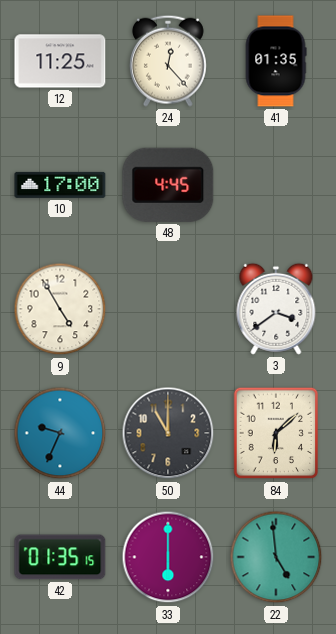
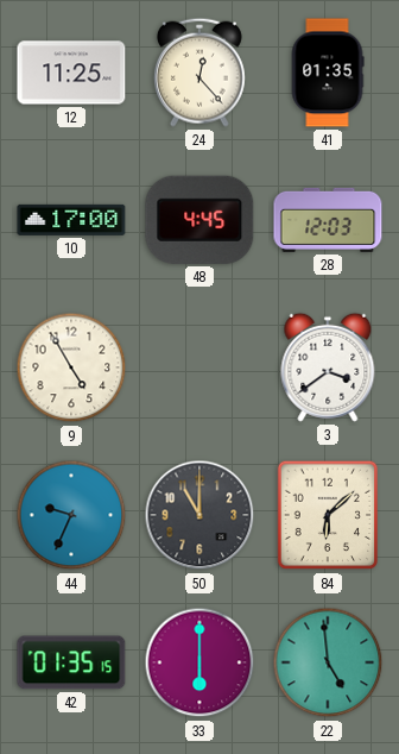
28: none -> 12:03
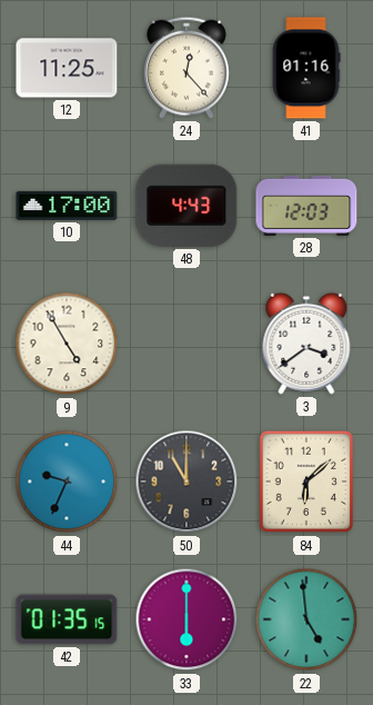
41: 01:35 -> 01:16
48: 4:45 -> 4:43
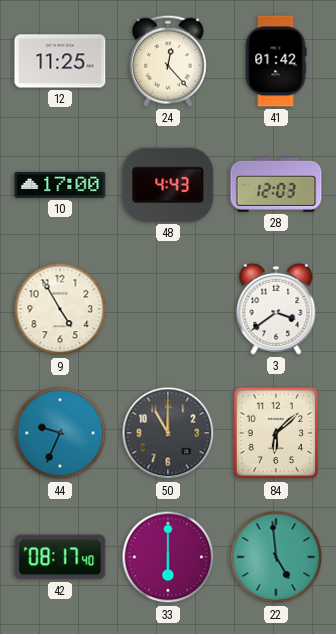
41: 01:16 -> 01:42
42: 01:35 -> 08:17
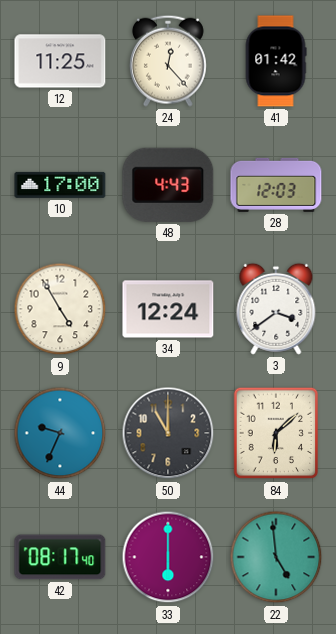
34: none -> 12:24
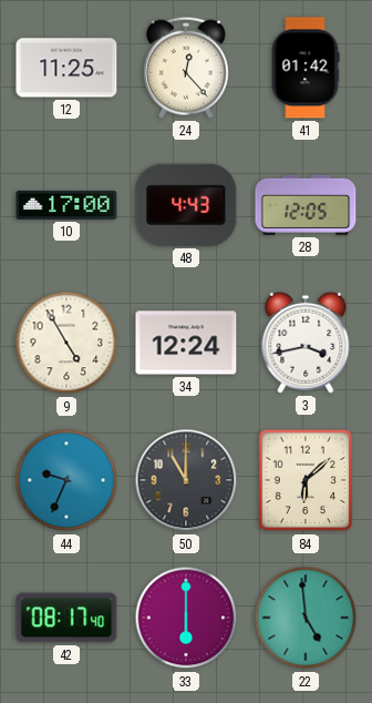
28: 12:03 -> 12:05
3: 3:39 -> 3:43
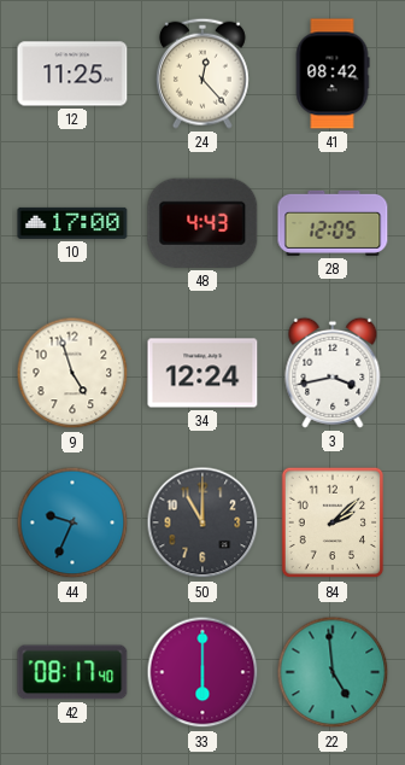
41: 01:42 -> 08:42
9: 4:55 -> 4:57
84: 6:08 -> 2:08
